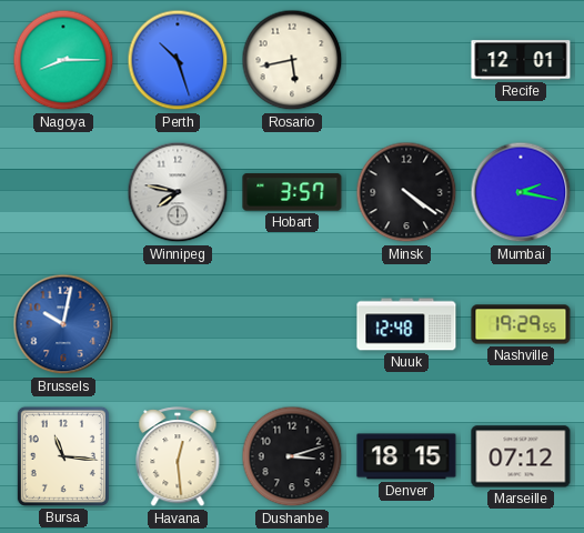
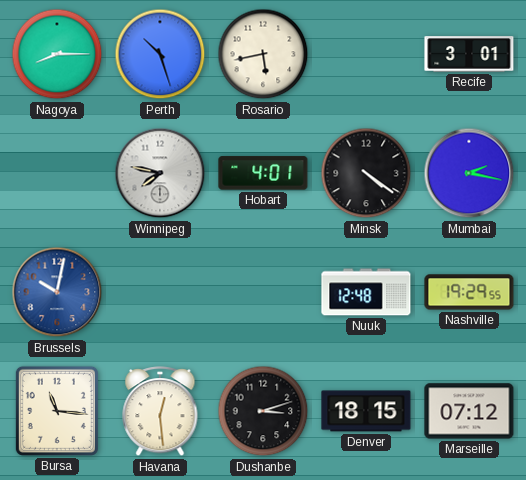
Recife: 12:01 -> 3:01
Hobart: 3:57 -> 4:01
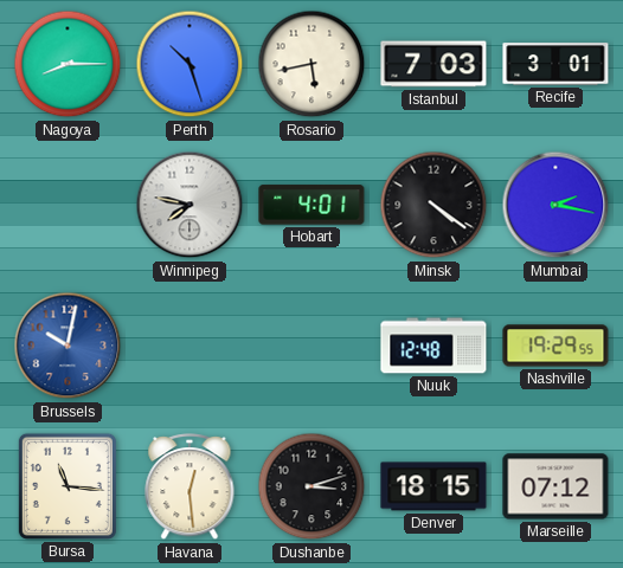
Istanbul: none -> 7:03
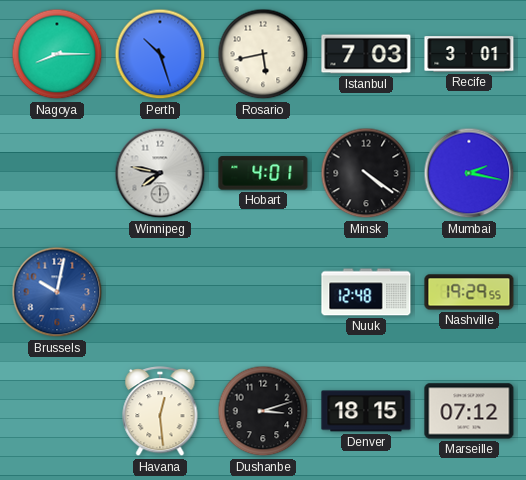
Bursa: 11:16 -> none
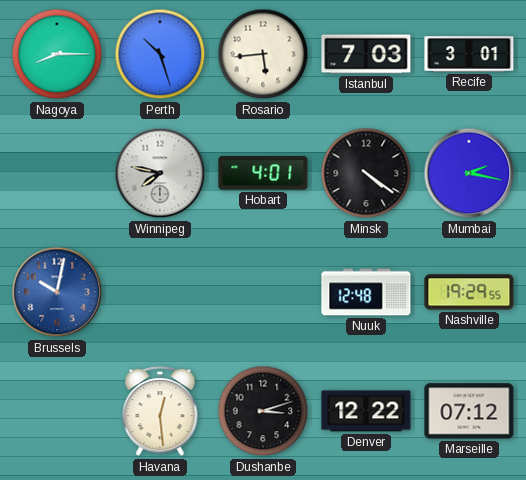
Rosario: 5:43 -> 5:44
Denver: 18:15 -> 12:22
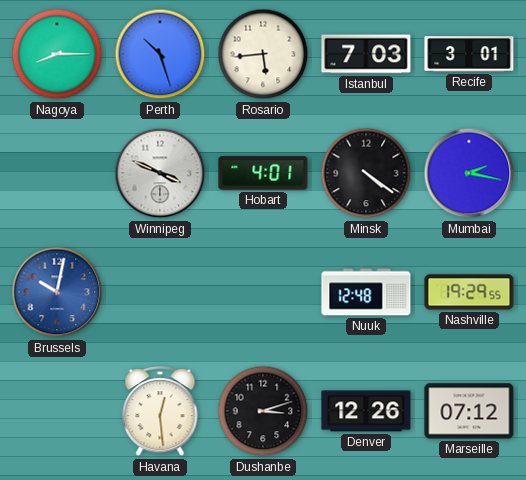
Winnipeg: 7:47 -> 3:49
Denver: 12:22 -> 12:26
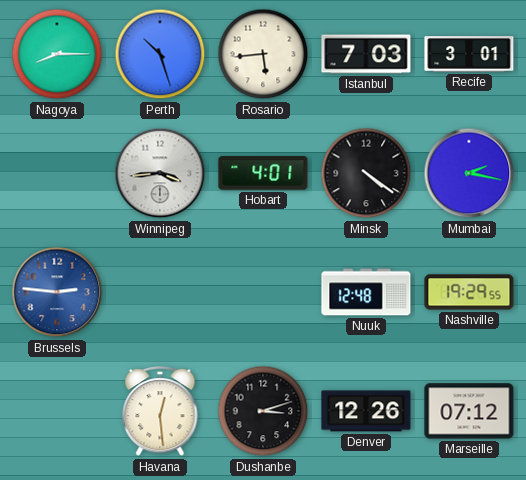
Winnipeg: 3:49 -> 3:44
Brussels: 10:02 -> 2:46
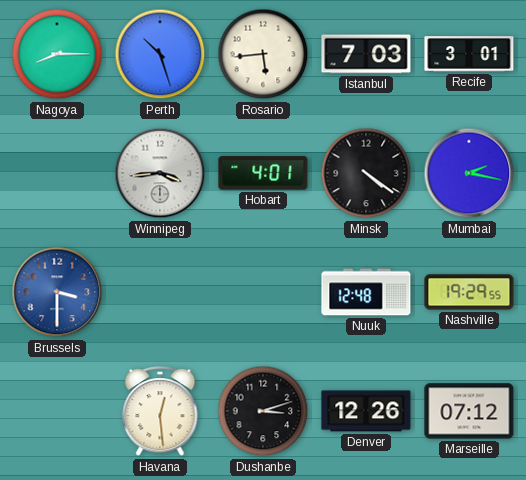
Brussels: 2:46 -> 3:30
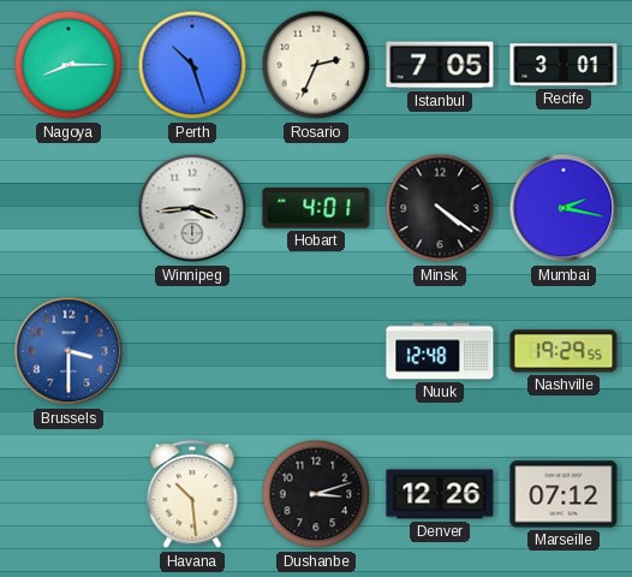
Rosario: 5:44 -> 2:34
Istanbul: 7:03 -> 7:05
Havana: 12:29 -> 10:29
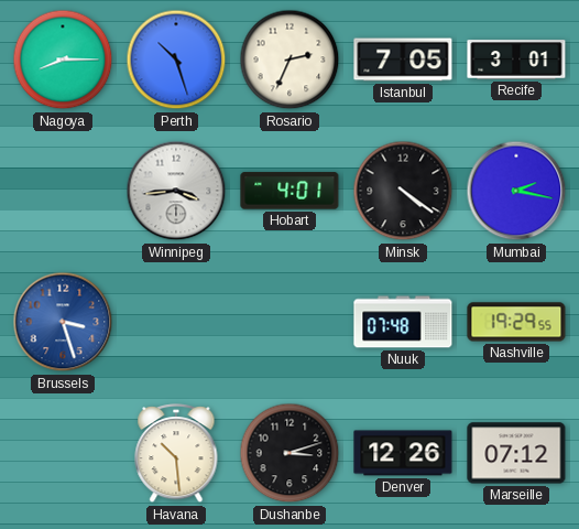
Brussels: 3:30 -> 3:27
Nuuk: 12:48 -> 07:48
